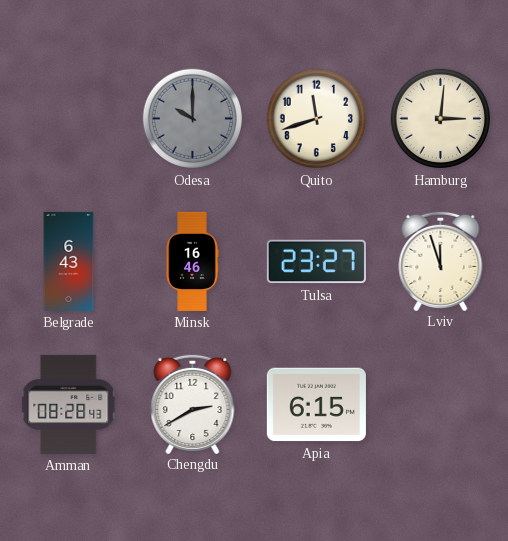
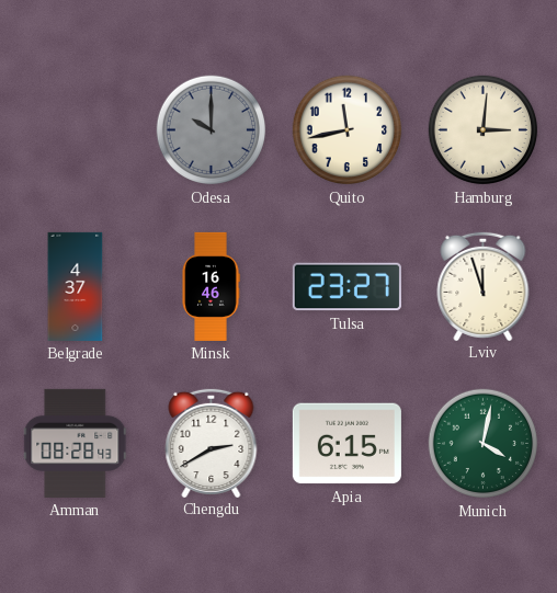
Quito: 11:42 -> 11:43
Belgrade: 6:43 -> 4:37
Munich: none -> 4:02
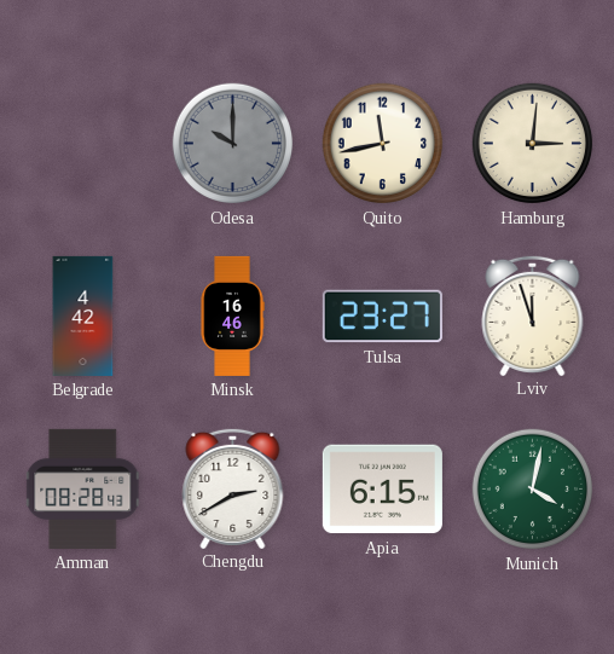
Belgrade: 4:37 -> 4:42
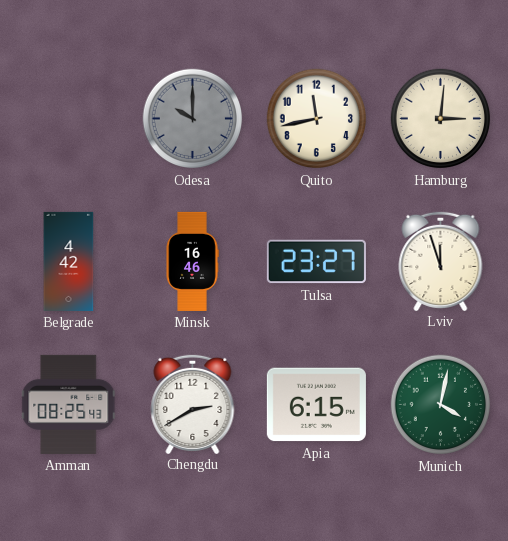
Amman: 08:28 -> 08:25
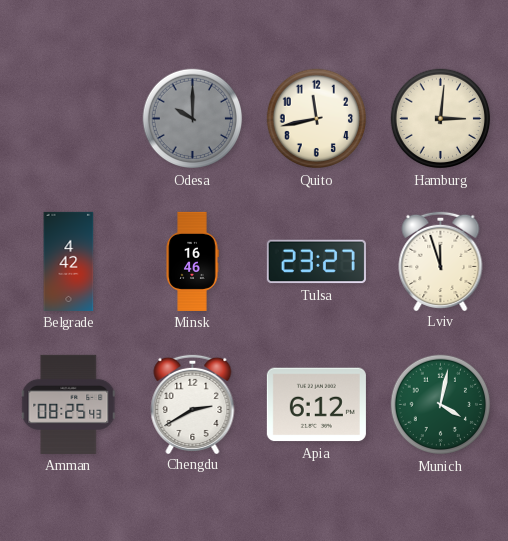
Apia: 6:15 -> 6:12
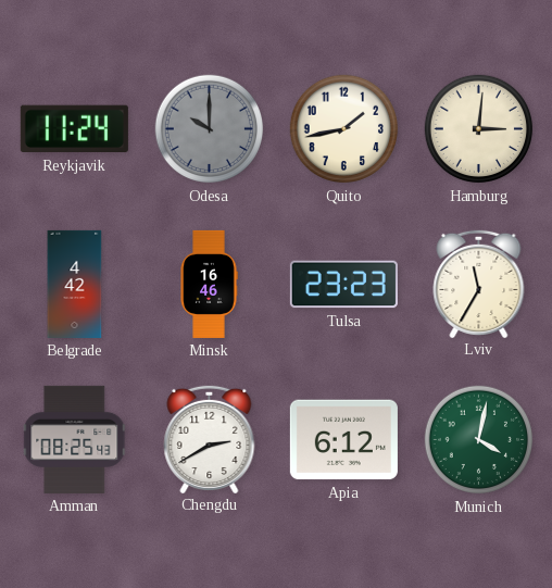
Reykjavik: none -> 11:24
Quito: 11:43 -> 1:43
Tulsa: 23:27 -> 23:23
Lviv: 11:57 -> 11:35
